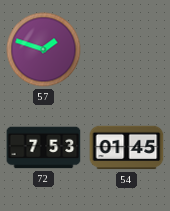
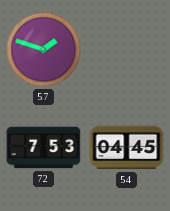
54: 01:45 -> 04:45
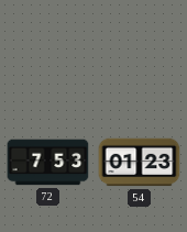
57: 1:48 -> none
54: 04:45 -> 01:23
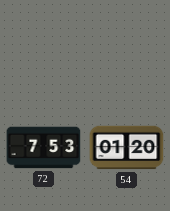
54: 01:23 -> 01:20
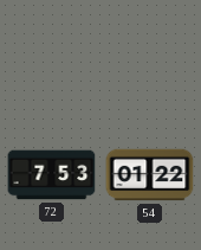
54: 01:20 -> 01:22
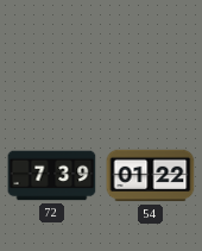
72: 7:53 -> 7:39
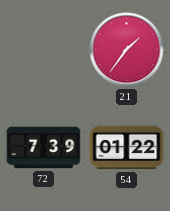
21: none -> 1:36
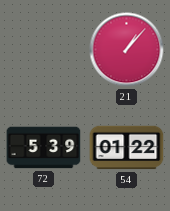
21: 1:36 -> 1:07
72: 7:39 -> 5:39
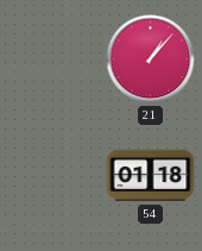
72: 5:39 -> none
54: 01:22 -> 01:18
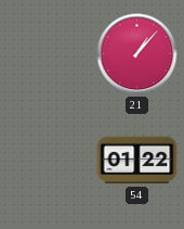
54: 01:18 -> 01:22
